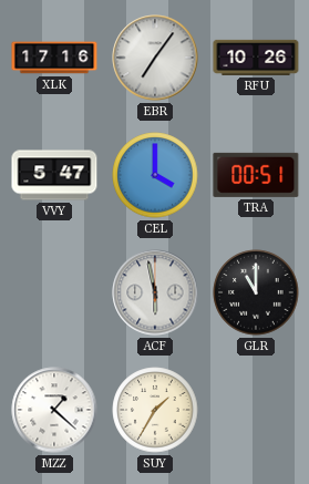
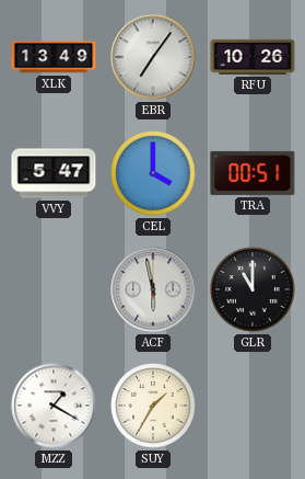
XLK: 17:16 -> 13:49
MZZ: 1:22 -> 1:20
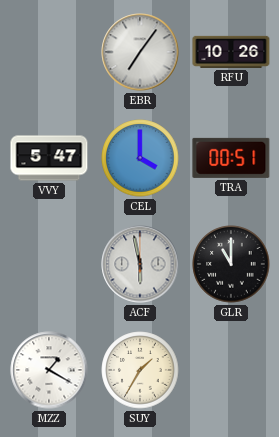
XLK: 13:49 -> none
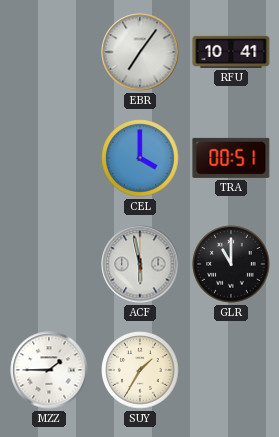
RFU: 10:26 -> 10:41
VVY: 5:47 -> none
MZZ: 1:20 -> 1:45
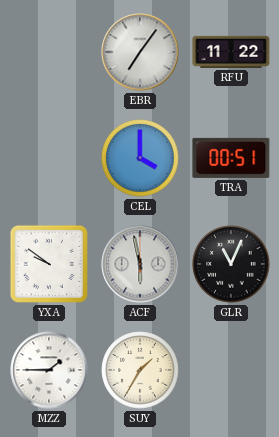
RFU: 10:41 -> 11:22
YXA: none -> 9:51
GLR: 11:00 -> 11:04
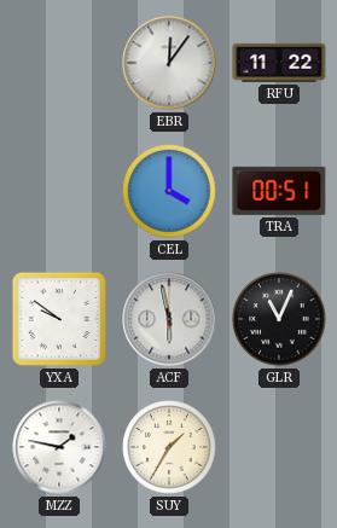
EBR: 7:06 -> 12:06
MZZ: 1:45 -> 1:47
